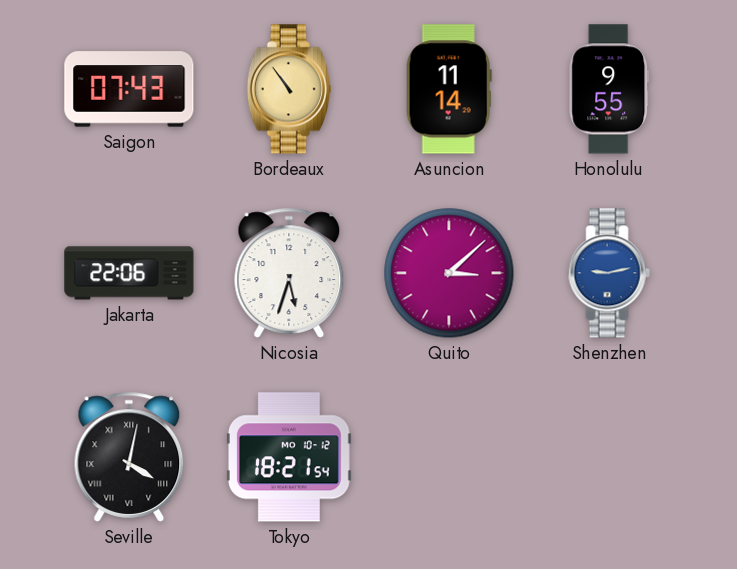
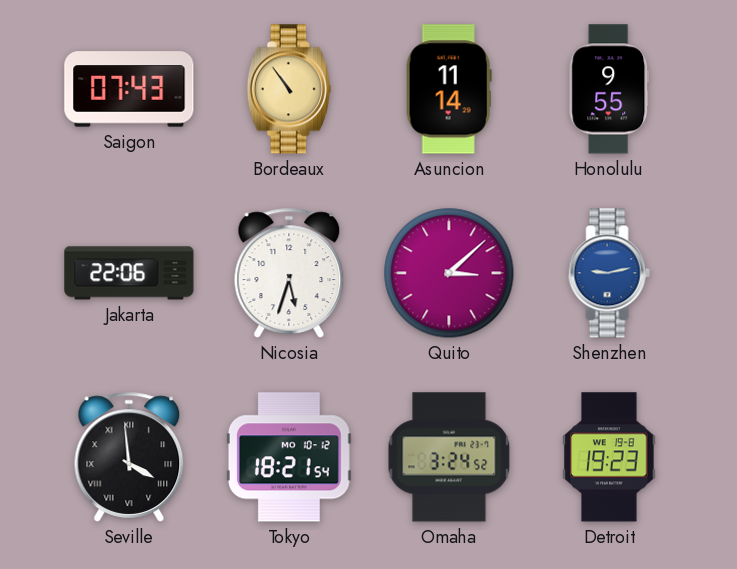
Seville: 4:02 -> 3:59
Omaha: none -> 3:24
Detroit: none -> 19:23
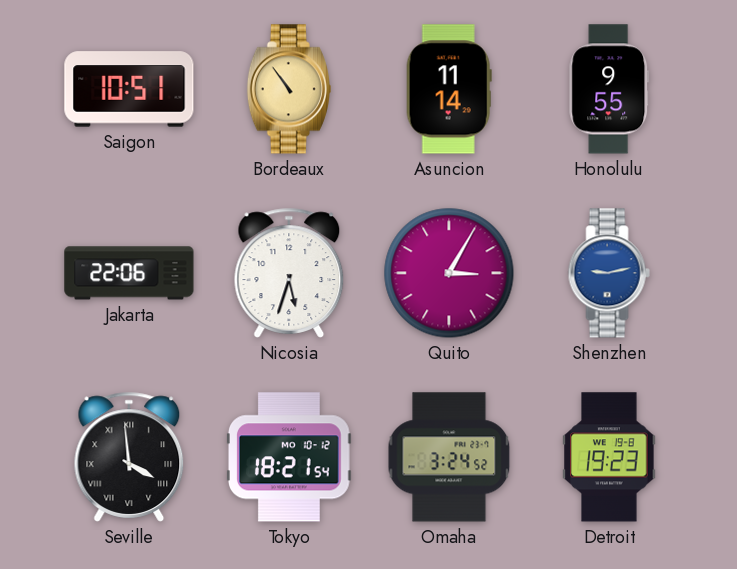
Saigon: 07:43 -> 10:51
Quito: 3:08 -> 3:05
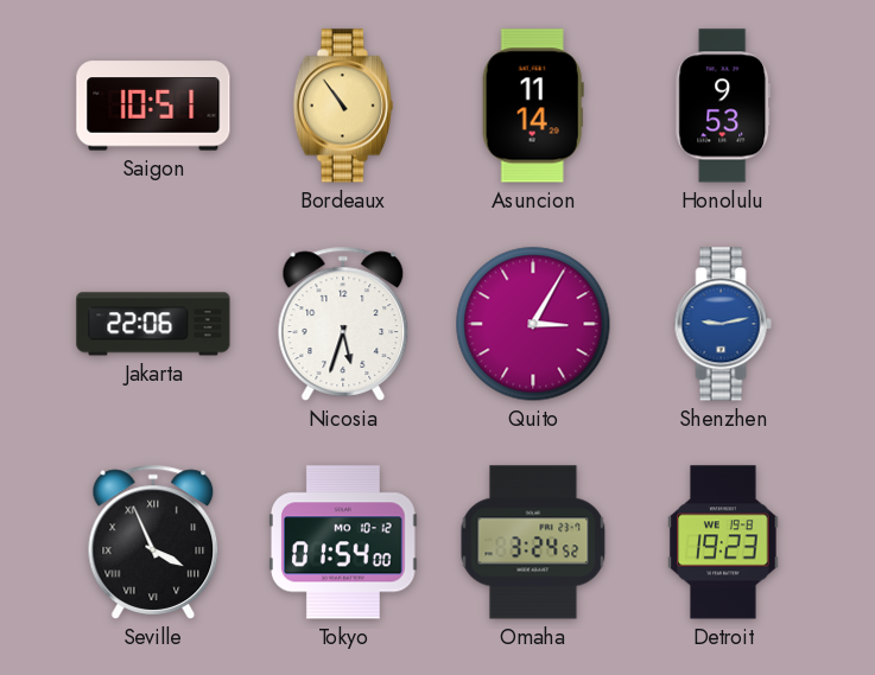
Honolulu: 9:55 -> 9:53
Seville: 3:59 -> 3:56
Tokyo: 18:21 -> 01:54
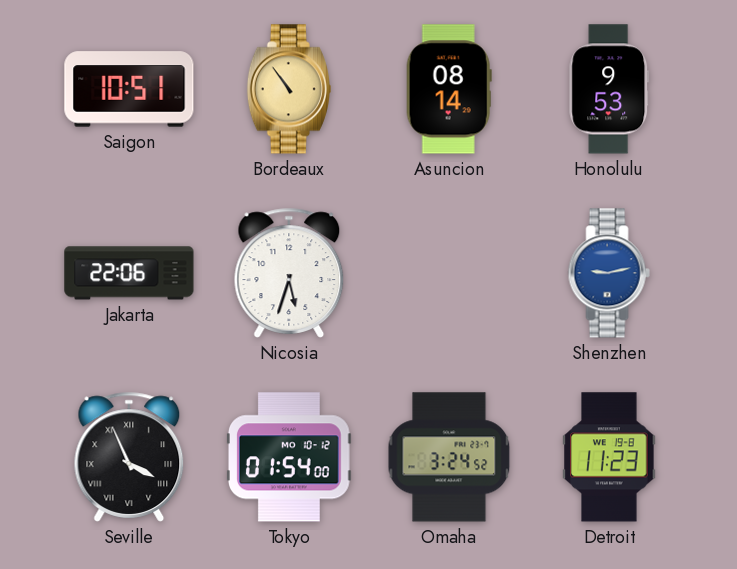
Asuncion: 11:14 -> 08:14
Quito: 3:05 -> none
Detroit: 19:23 -> 11:23
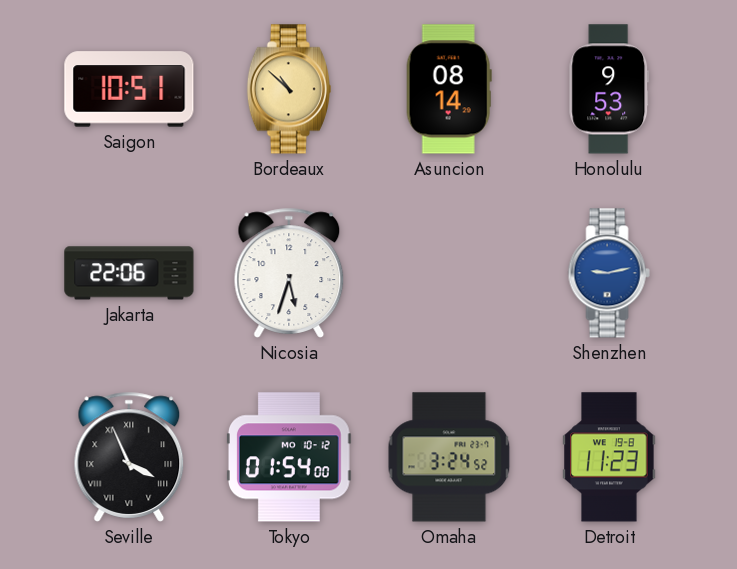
Bordeaux: 10:54 -> 10:52
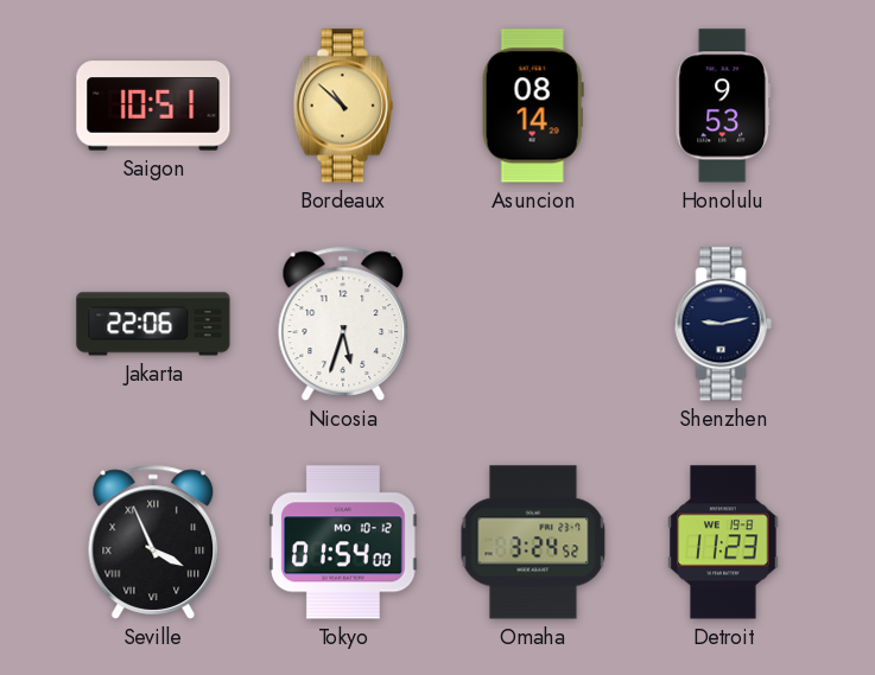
Shenzhen dial: blue -> navy
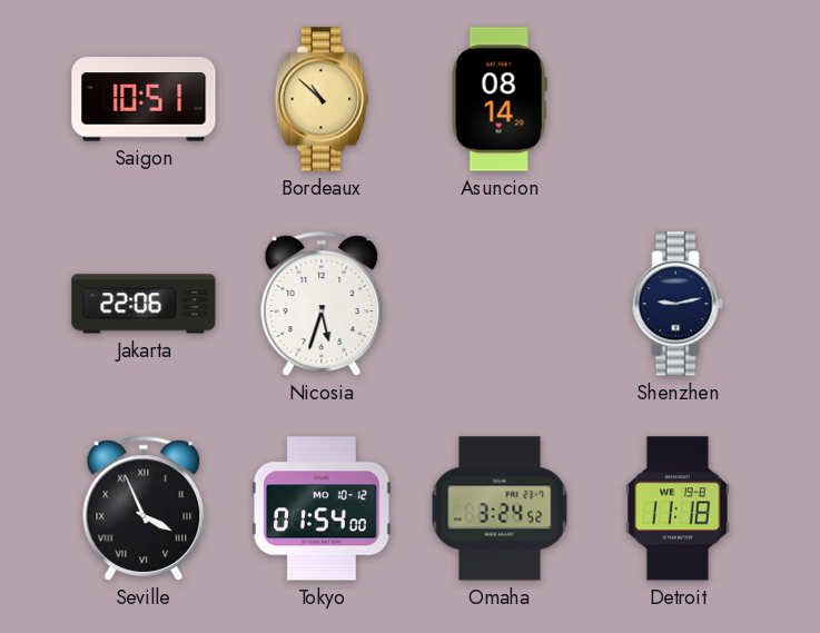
Honolulu: 9:53 -> none
Detroit: 11:23 -> 11:18
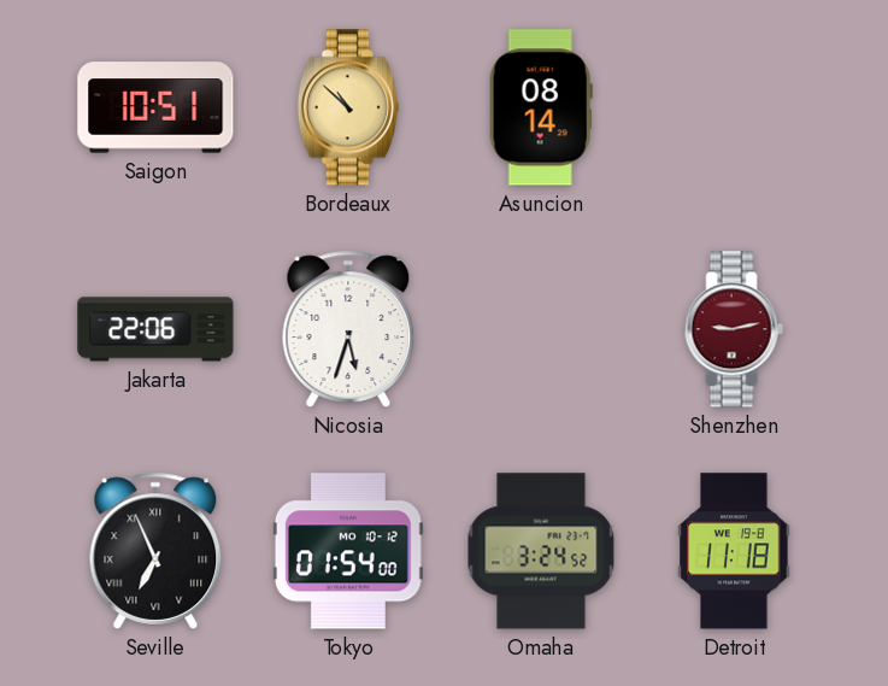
Shenzhen dial: navy -> burgundy
Seville: 3:56 -> 6:56
